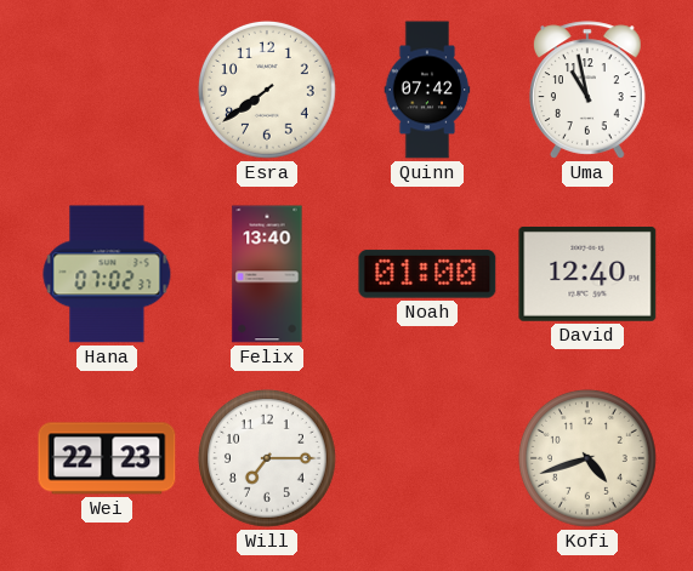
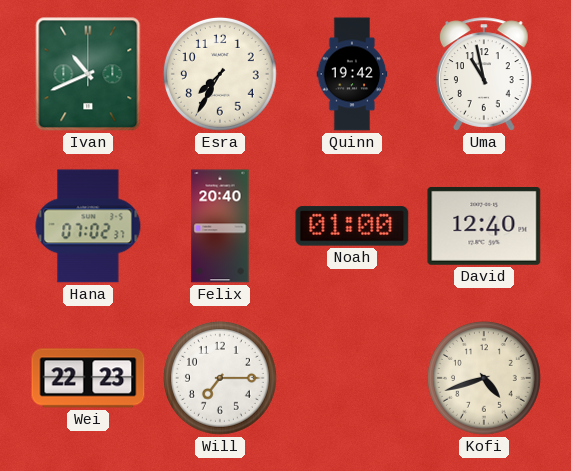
Ivan: none -> 10:41
Esra: 7:39 -> 7:35
Quinn: 07:42 -> 19:42
Felix: 13:40 -> 20:40
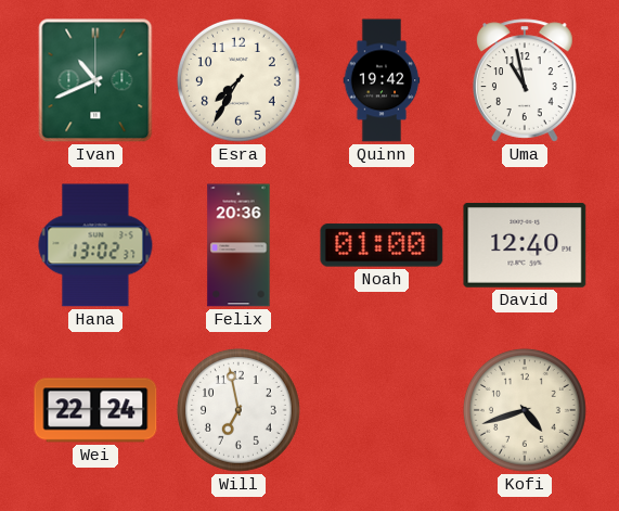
Hana: 07:02 -> 13:02
Felix: 20:40 -> 20:36
Wei: 22:23 -> 22:24
Will: 7:15 -> 6:58
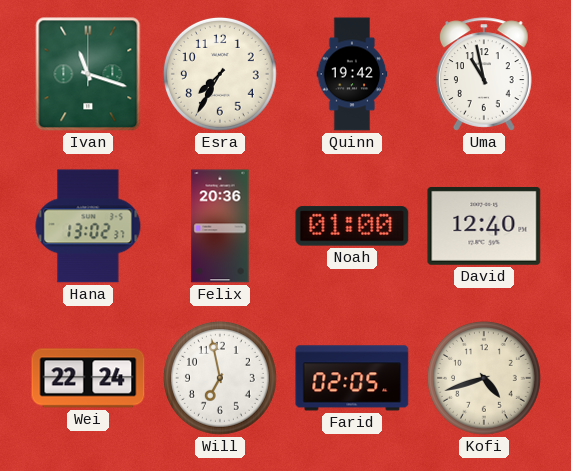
Ivan: 10:41 -> 11:18
Farid: none -> 02:05
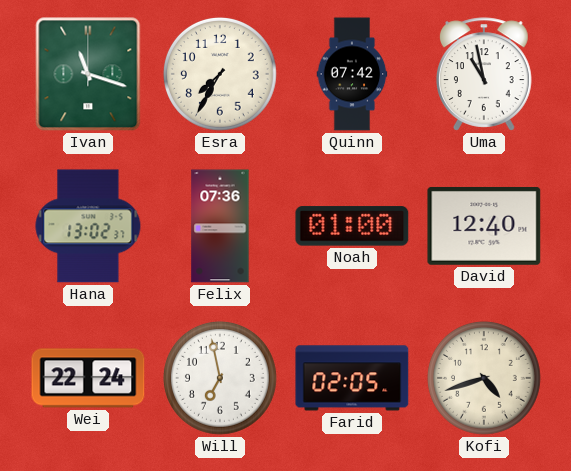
Quinn: 19:42 -> 07:42
Felix: 20:36 -> 07:36
